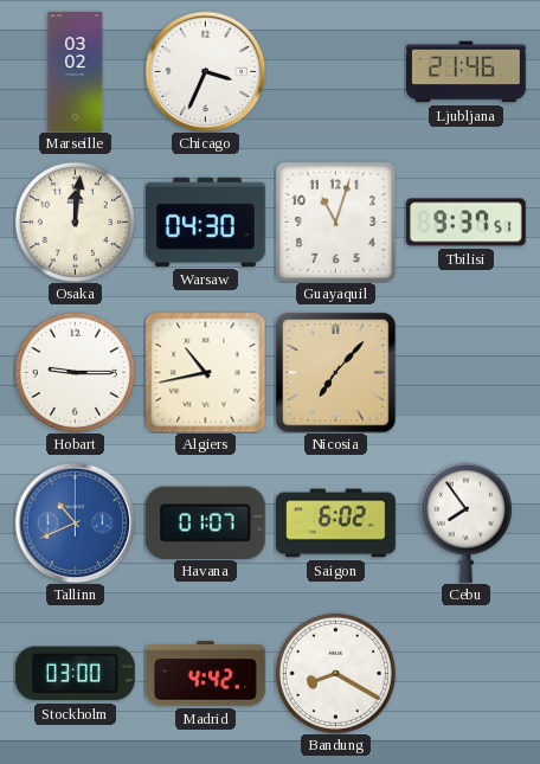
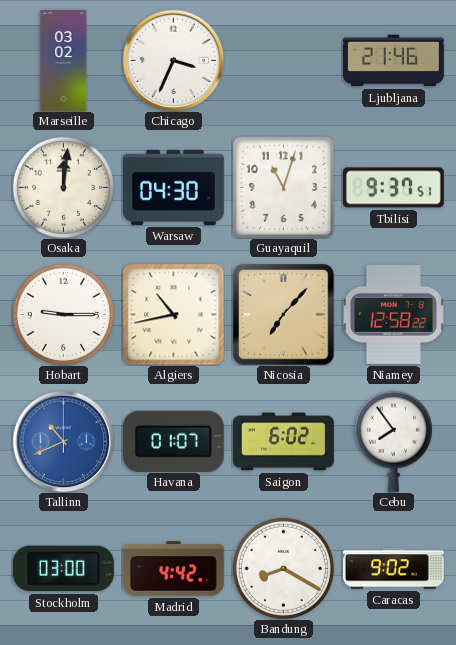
Niamey: none -> 12:58
Caracas: none -> 9:02
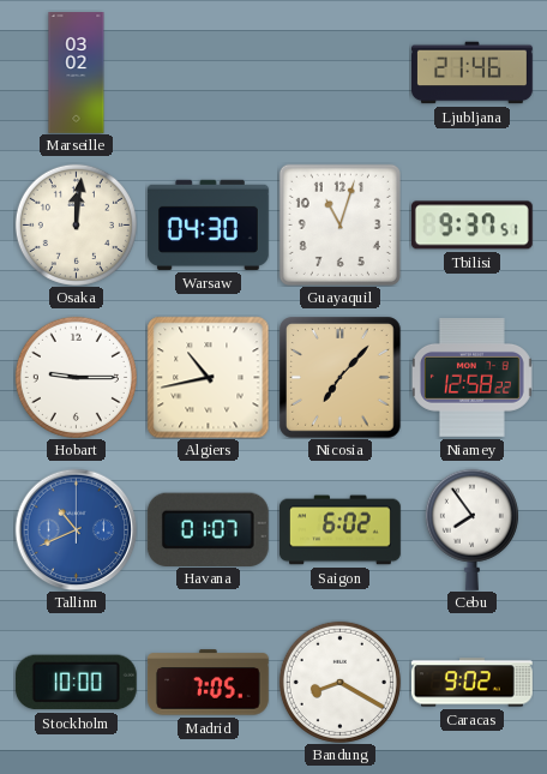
Chicago: 3:34 -> none
Stockholm: 03:00 -> 10:00
Madrid: 4:42 -> 7:05
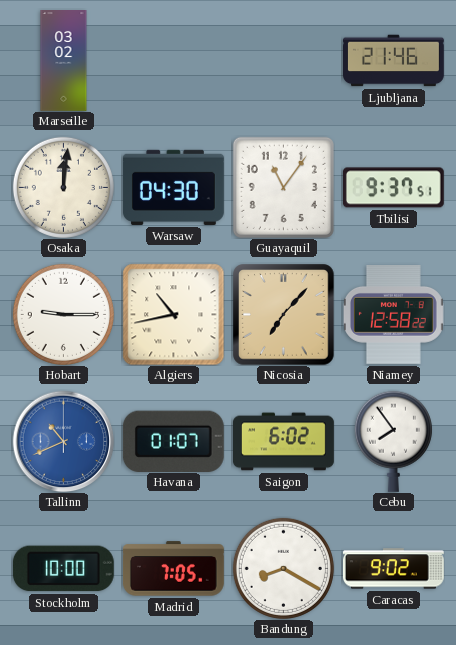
Guayaquil: 11:03 -> 11:06
